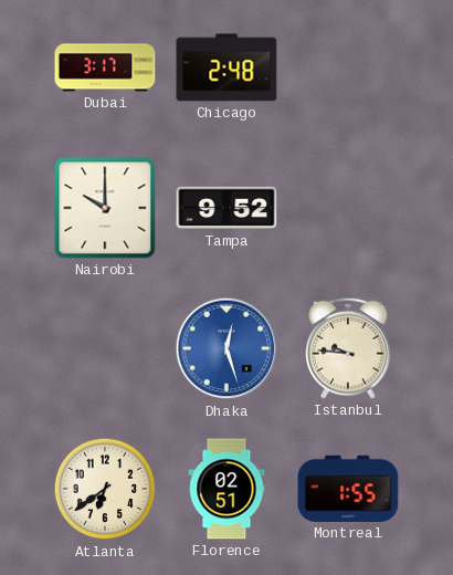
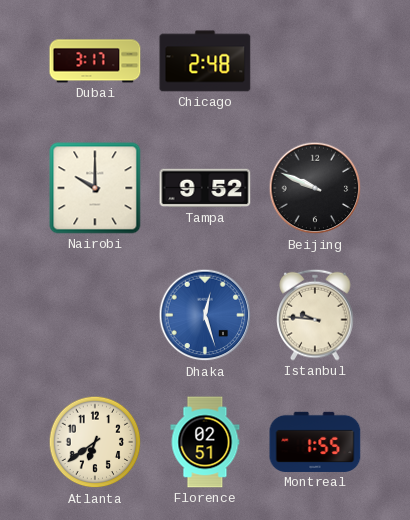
Beijing: none -> 9:49
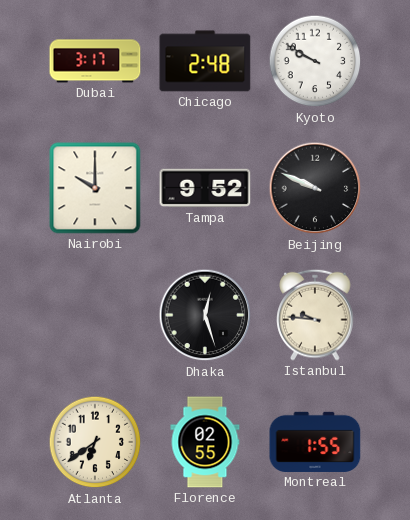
Kyoto: none -> 9:50
Dhaka dial: blue -> black
Florence: 02:51 -> 02:55
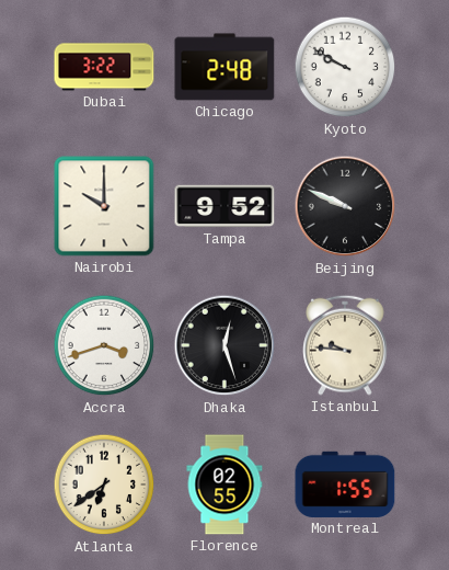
Dubai: 3:17 -> 3:22
Accra: none -> 3:42
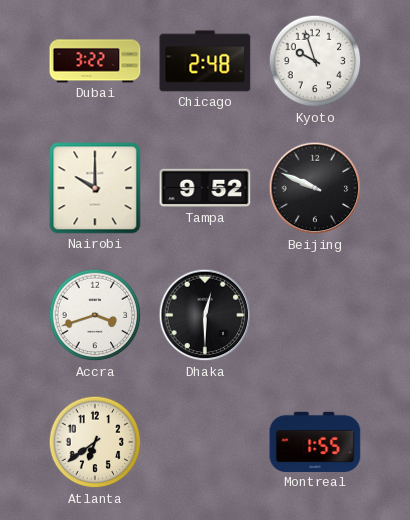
Kyoto: 9:50 -> 9:57
Dhaka: 12:27 -> 12:30
Istanbul: 9:46 -> none
Florence: 02:55 -> none
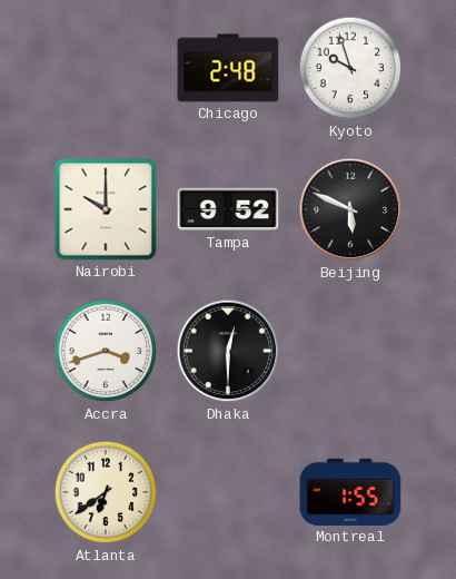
Dubai: 3:22 -> none
Beijing: 9:49 -> 5:49
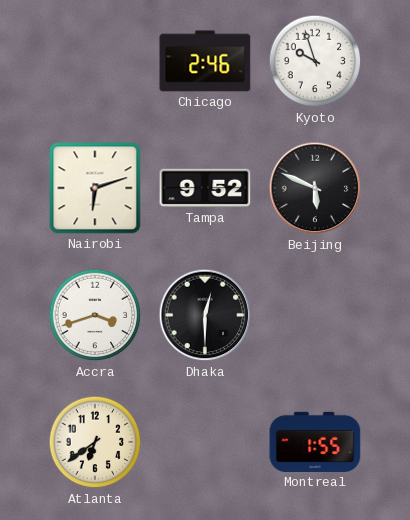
Chicago: 2:48 -> 2:46
Nairobi: 10:00 -> 6:12
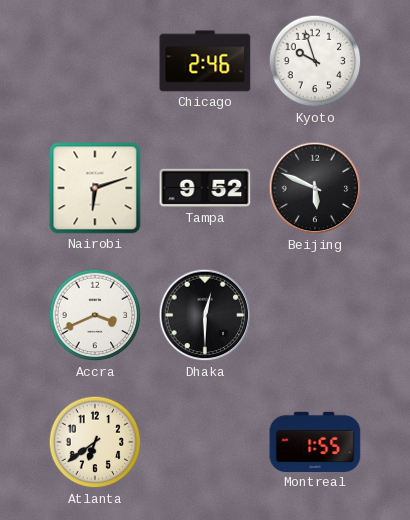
Accra: 3:42 -> 3:41
